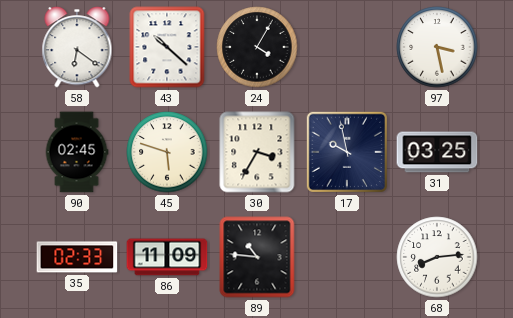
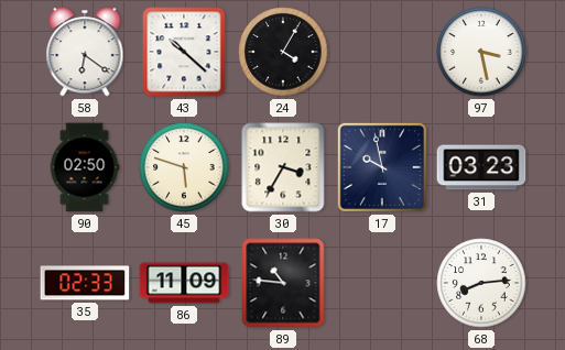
90: 02:45 -> 02:50
31: 03:25 -> 03:23
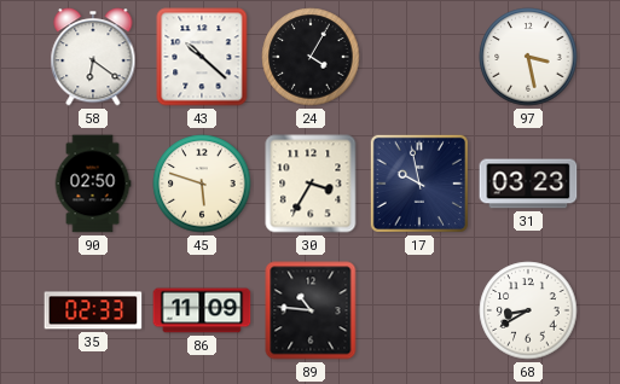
68: 8:14 -> 8:40
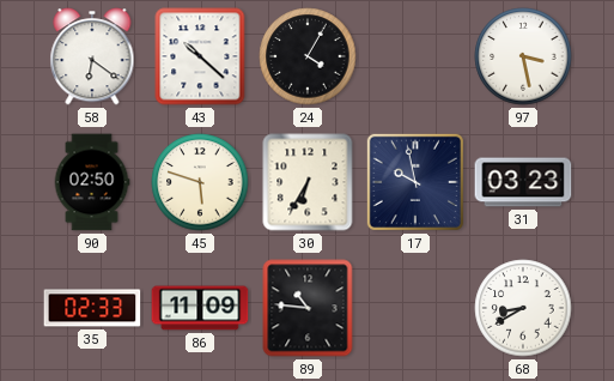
30: 3:35 -> 6:35
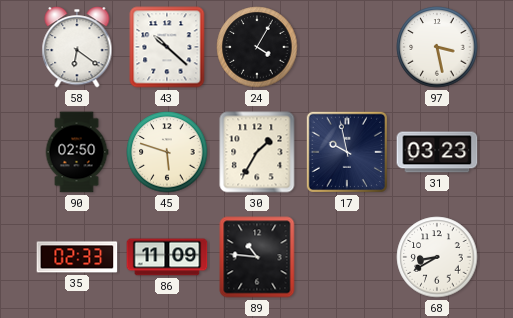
30: 6:35 -> 1:35
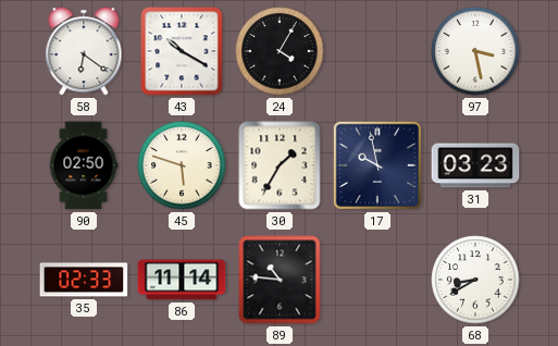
43: 10:22 -> 10:20
86: 11:09 -> 11:14
